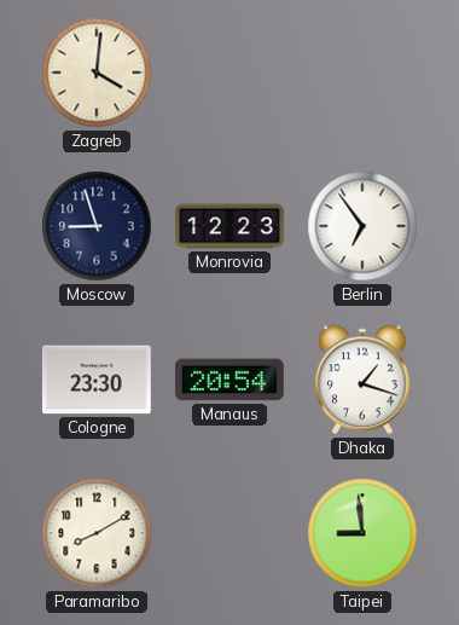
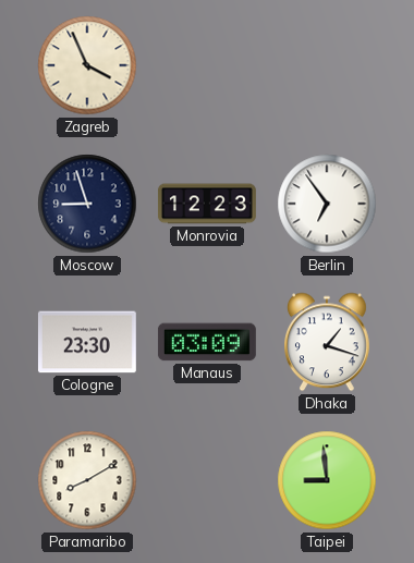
Zagreb: 4:01 -> 3:56
Manaus: 20:54 -> 03:09
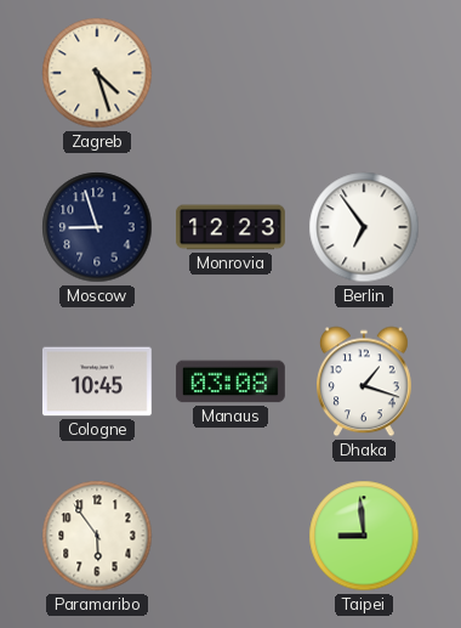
Zagreb: 3:56 -> 4:27
Cologne: 23:30 -> 10:45
Manaus: 03:09 -> 03:08
Paramaribo: 8:10 -> 5:54
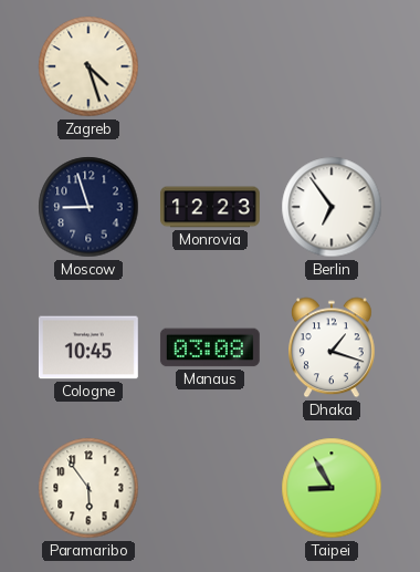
Taipei: 8:59 -> 8:55
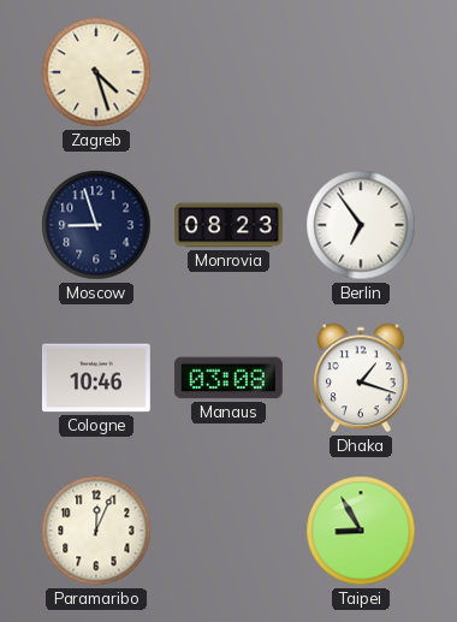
Monrovia: 12:23 -> 08:23
Cologne: 10:45 -> 10:46
Paramaribo: 5:54 -> 12:04
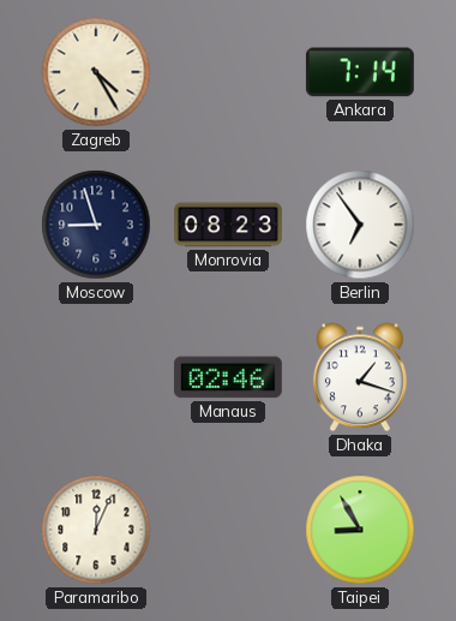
Zagreb: 4:27 -> 4:25
Ankara: none -> 7:14
Cologne: 10:46 -> none
Manaus: 03:08 -> 02:46
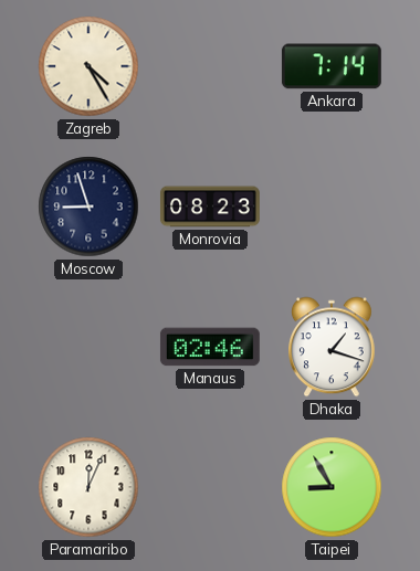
Berlin: 6:54 -> none
